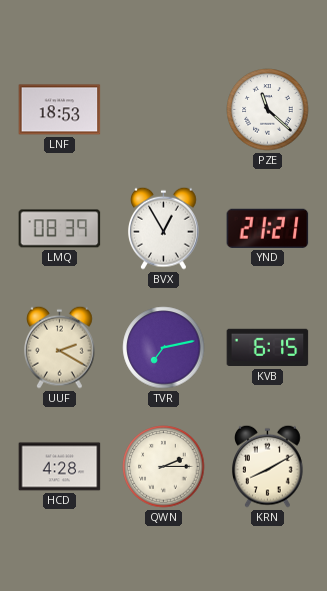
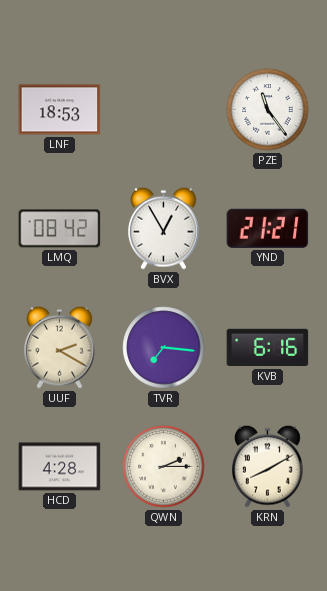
PZE: 11:22 -> 11:24
LMQ: 08:39 -> 08:42
TVR: 7:13 -> 7:16
KVB: 6:15 -> 6:16
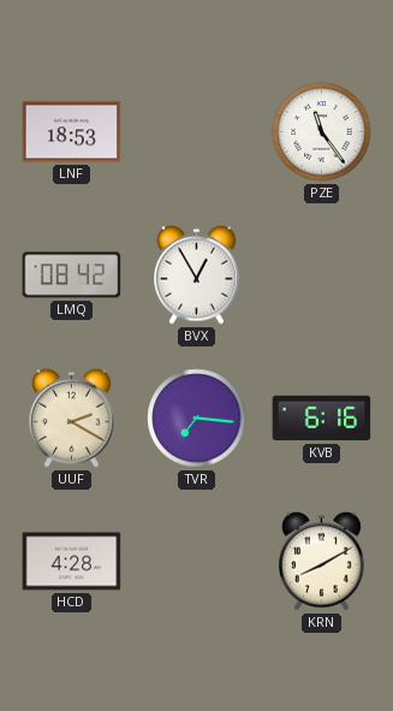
YND: 21:21 -> none
QWN: 2:15 -> none
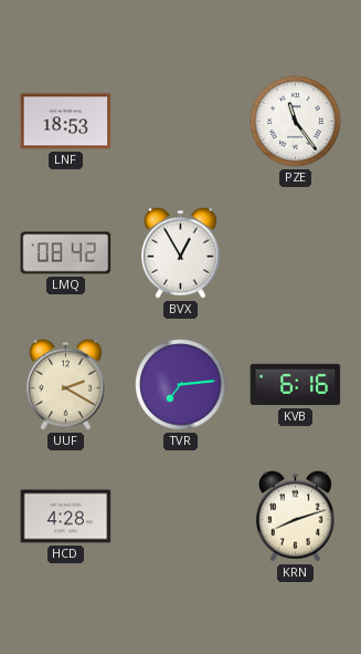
TVR: 7:16 -> 7:14
KRN: 8:10 -> 8:12
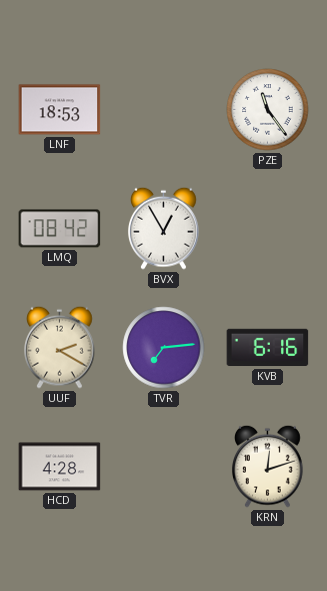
KRN: 8:12 -> 12:12
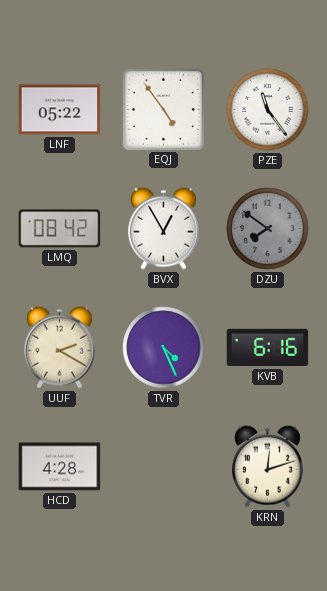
LNF: 18:53 -> 05:22
EQJ: none -> 4:54
DZU: none -> 7:51
TVR: 7:14 -> 4:26
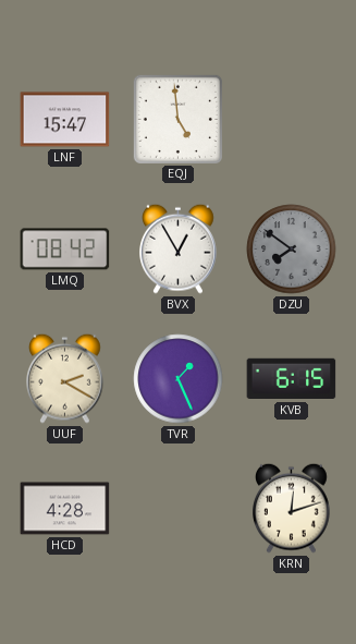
LNF: 05:22 -> 15:47
EQJ: 4:54 -> 4:59
PZE: 11:24 -> none
TVR: 4:26 -> 1:26
KVB: 6:16 -> 6:15
